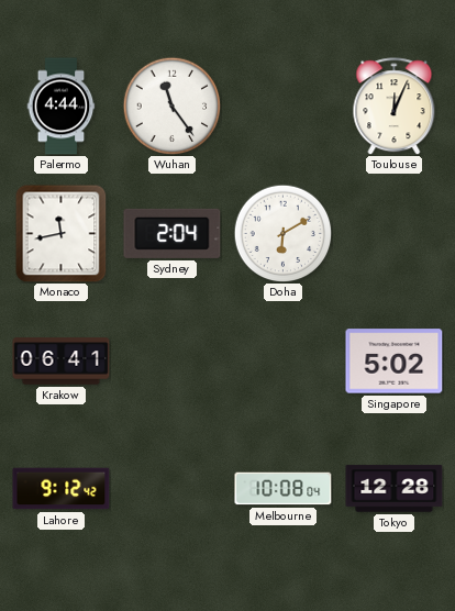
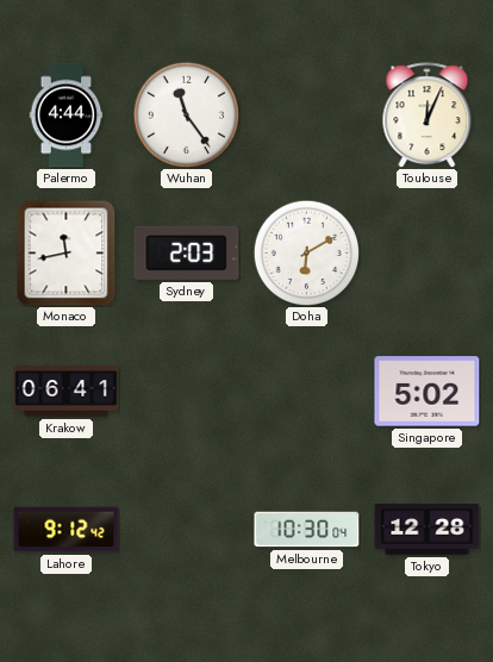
Sydney: 2:04 -> 2:03
Melbourne: 10:08 -> 10:30
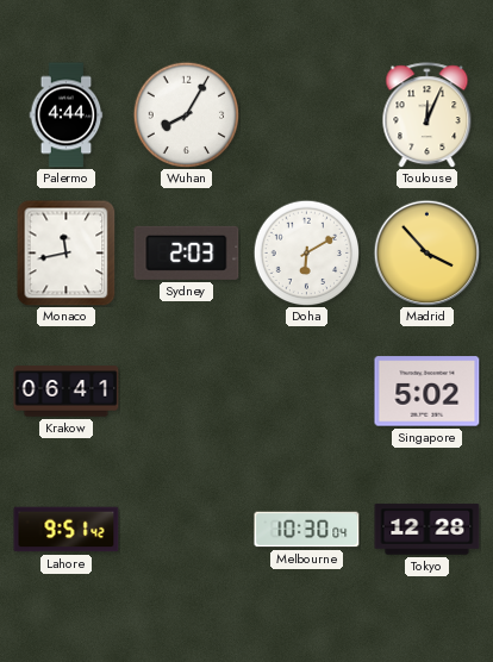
Wuhan: 11:24 -> 8:05
Madrid: none -> 3:53
Lahore: 9:12 -> 9:51
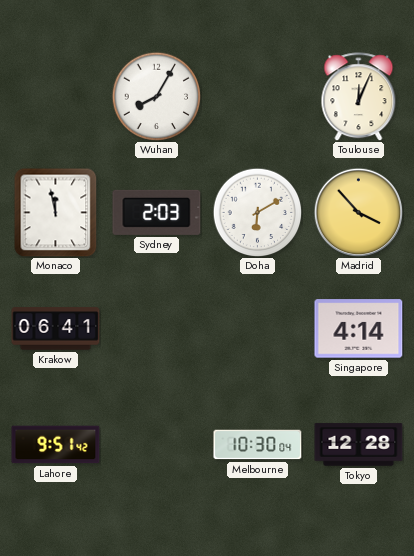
Palermo: 4:44 -> none
Monaco: 11:43 -> 11:58
Singapore: 5:02 -> 4:14
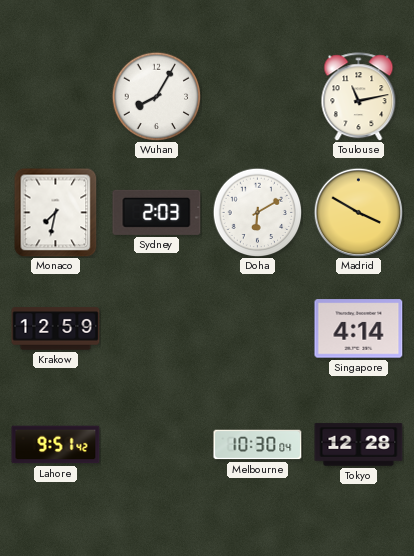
Toulouse: 12:04 -> 11:13
Monaco: 11:58 -> 7:32
Madrid: 3:53 -> 3:50
Krakow: 06:41 -> 12:59
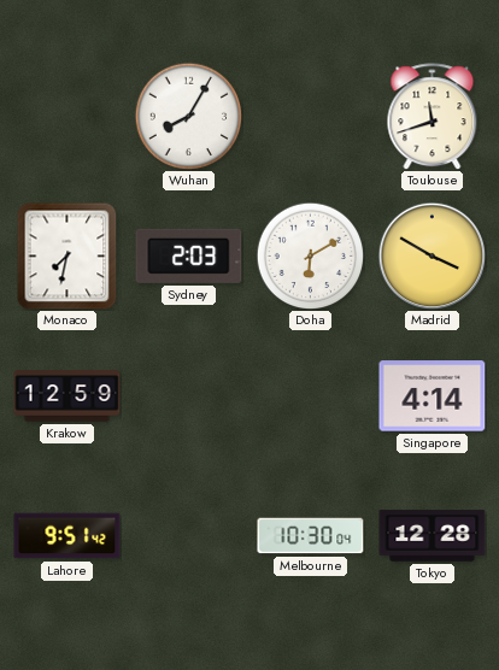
Toulouse: 11:13 -> 11:42
